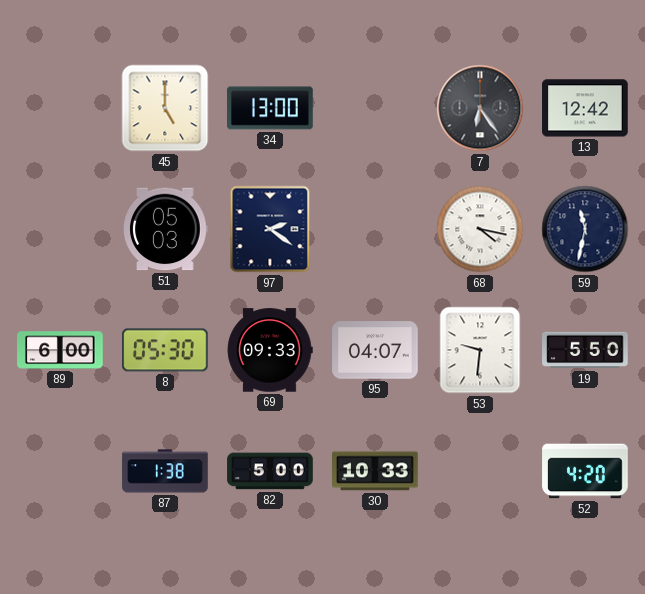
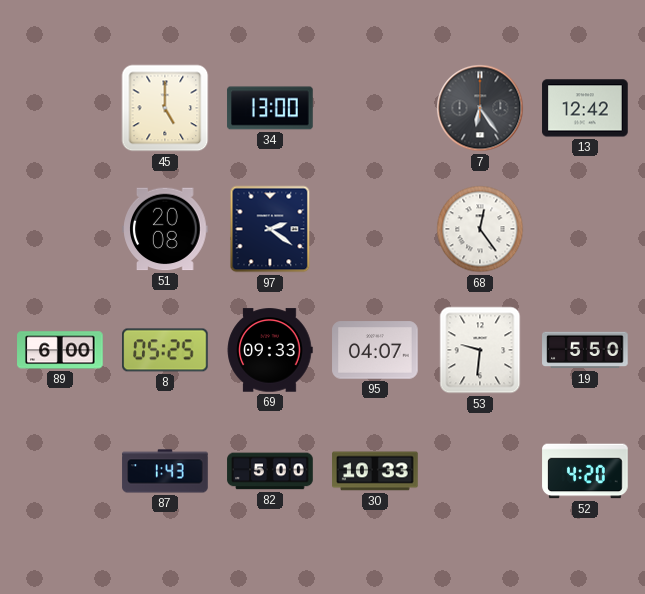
51: 05:03 -> 20:08
68: 4:17 -> 12:24
59: 11:32 -> none
8: 05:30 -> 05:25
87: 1:38 -> 1:43
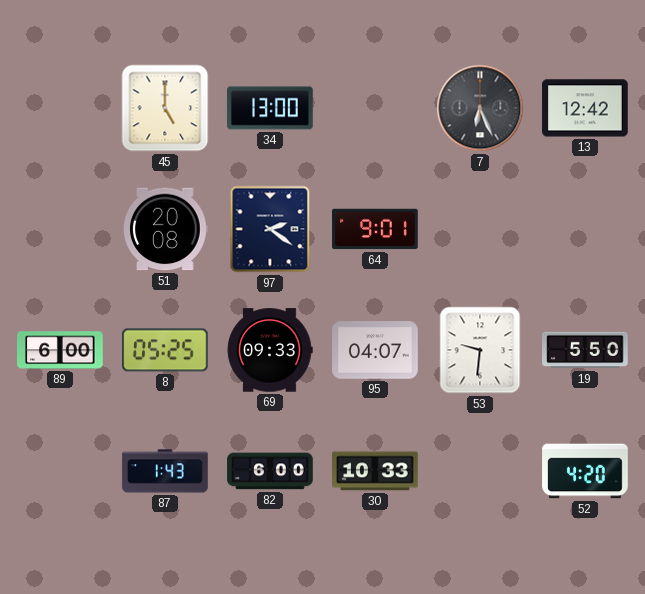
7: 6:24 -> 6:26
64: none -> 9:01
68: 12:24 -> none
82: 5:00 -> 6:00
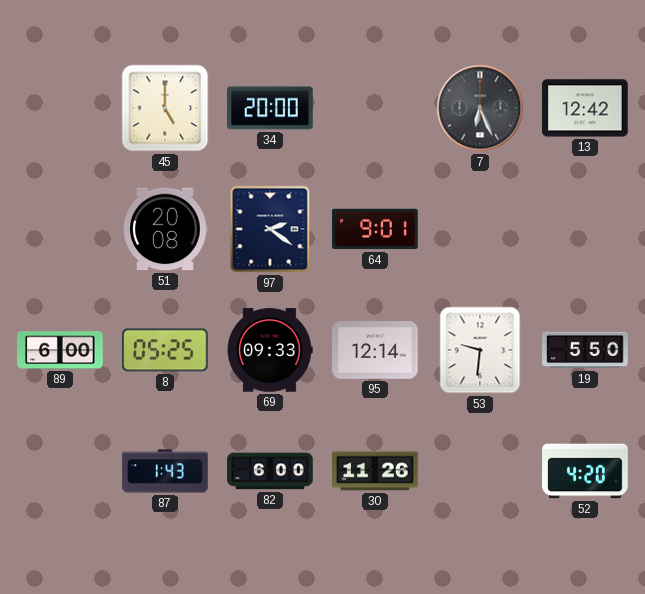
34: 13:00 -> 20:00
95: 04:07 -> 12:14
30: 10:33 -> 11:26
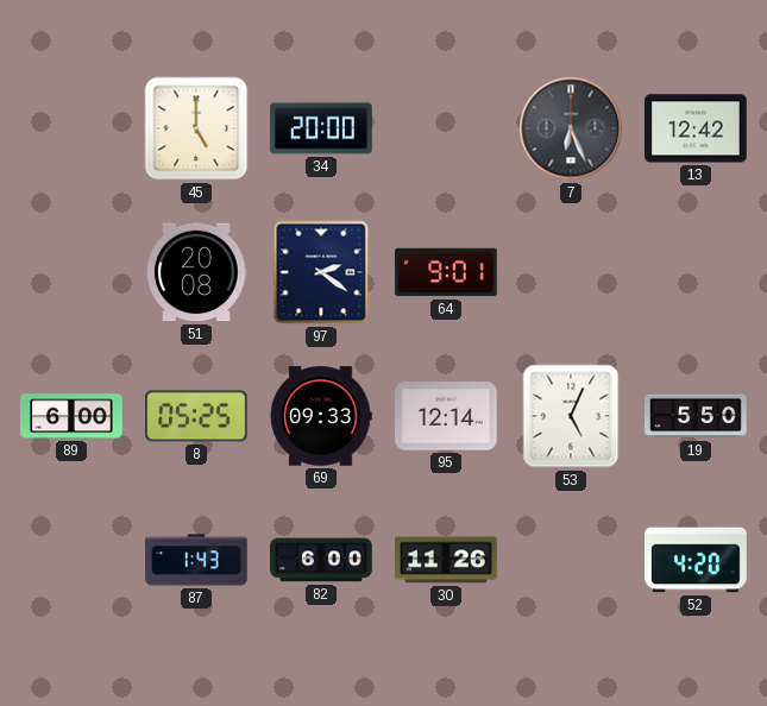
53: 9:31 -> 5:04
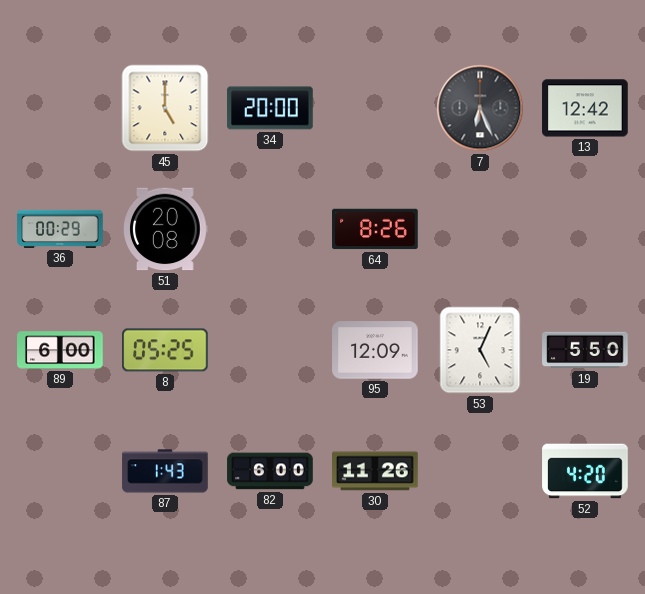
36: none -> 00:29
97: 2:21 -> none
64: 9:01 -> 8:26
69: 09:33 -> none
95: 12:14 -> 12:09
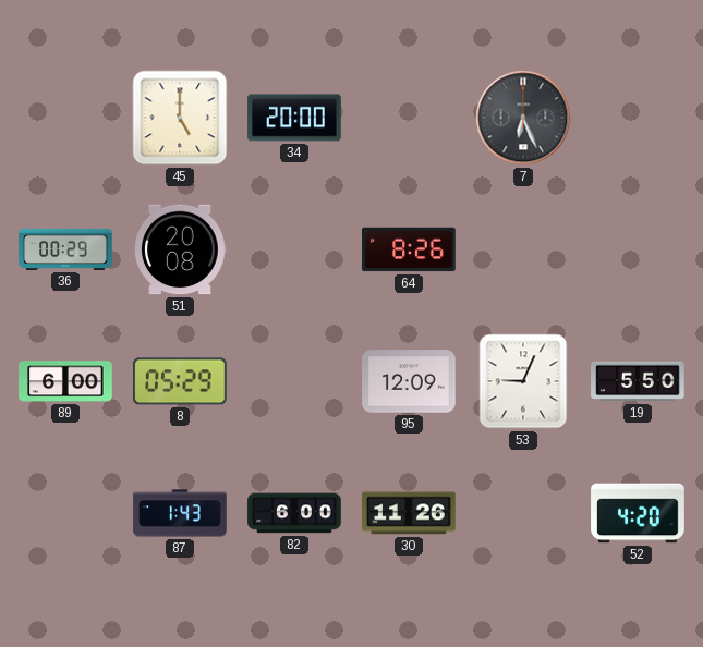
13: 12:42 -> none
8: 05:25 -> 05:29
53: 5:04 -> 9:04
